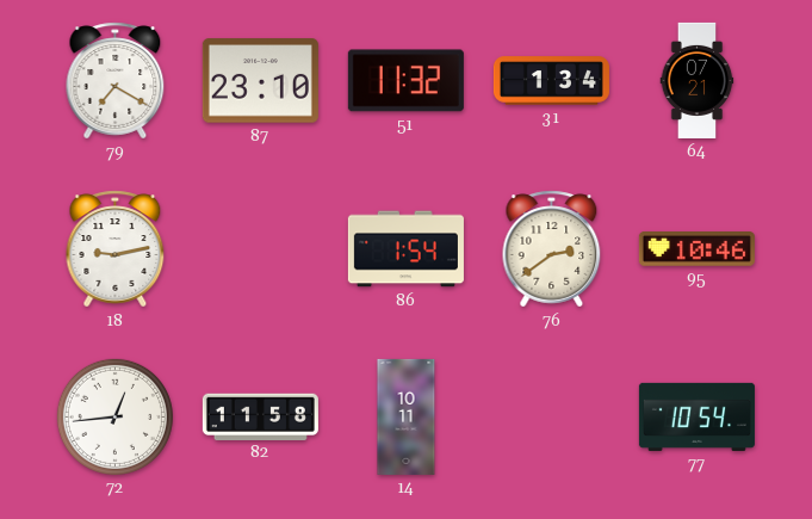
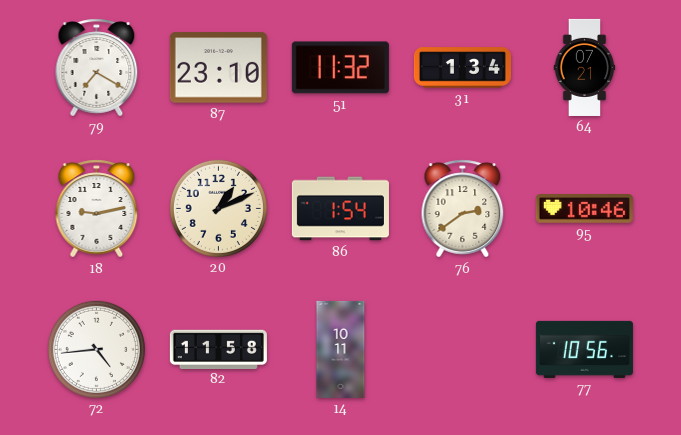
20: none -> 1:11
72: 12:44 -> 4:44
77: 10:54 -> 10:56
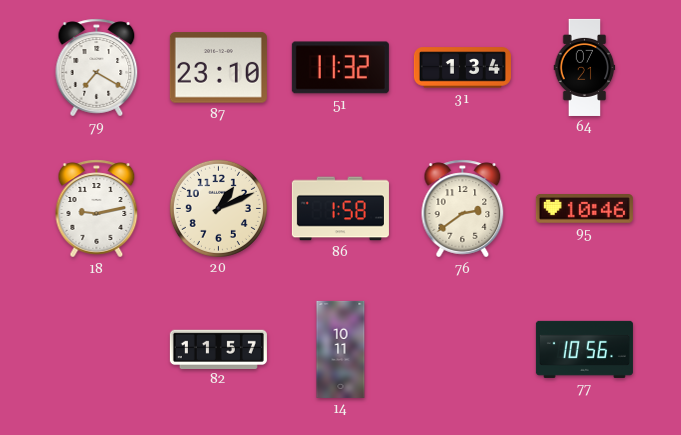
86: 1:54 -> 1:58
72: 4:44 -> none
82: 11:58 -> 11:57
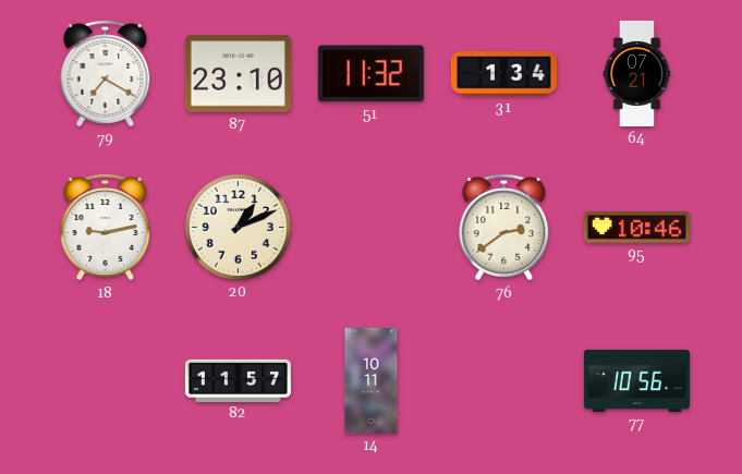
86: 1:58 -> none
